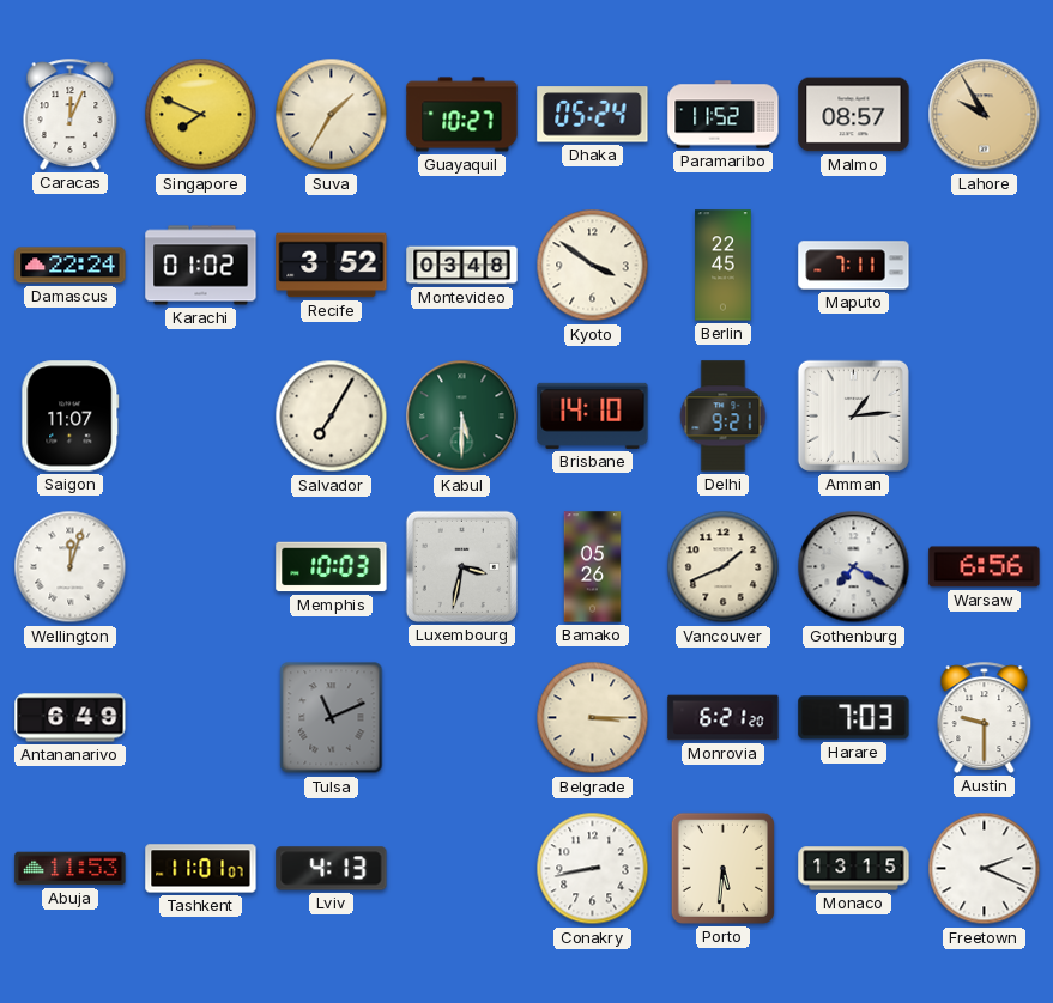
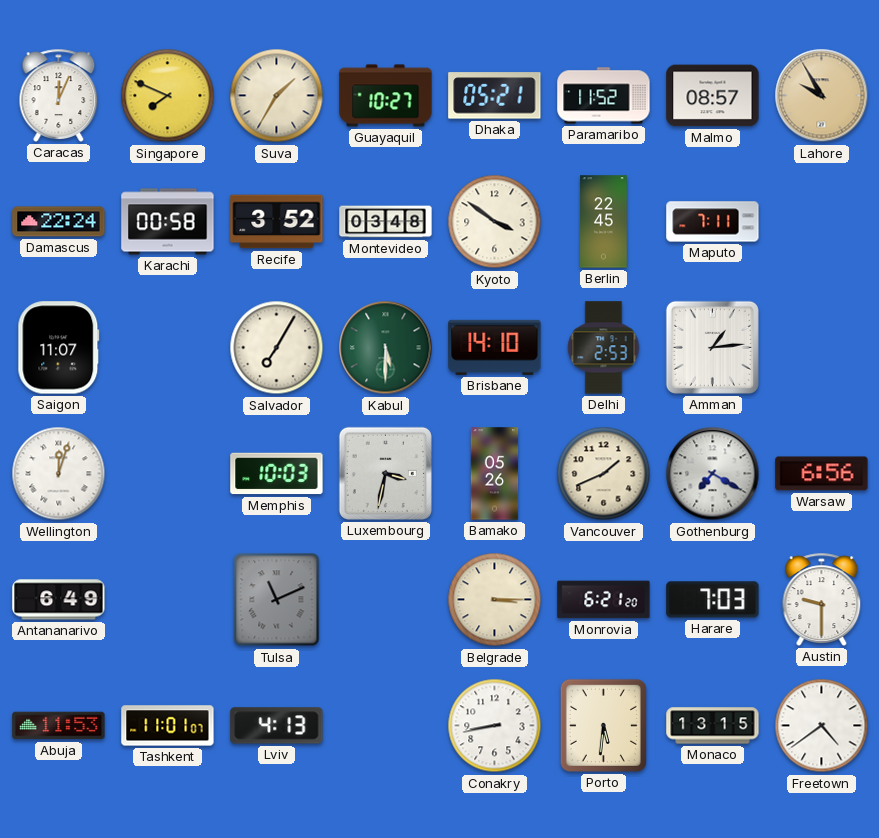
Dhaka: 05:24 -> 05:21
Karachi: 01:02 -> 00:58
Delhi: 9:21 -> 2:53
Freetown: 2:19 -> 4:39
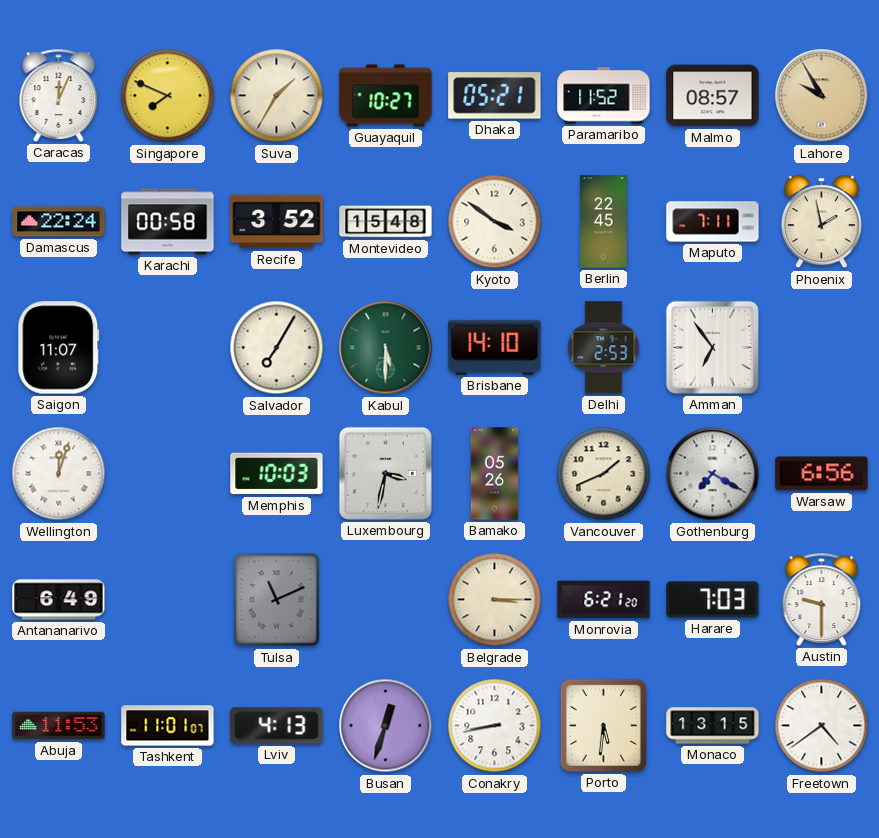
Montevideo: 03:48 -> 15:48
Phoenix: none -> 1:58
Amman: 1:14 -> 6:54
Busan: none -> 12:33
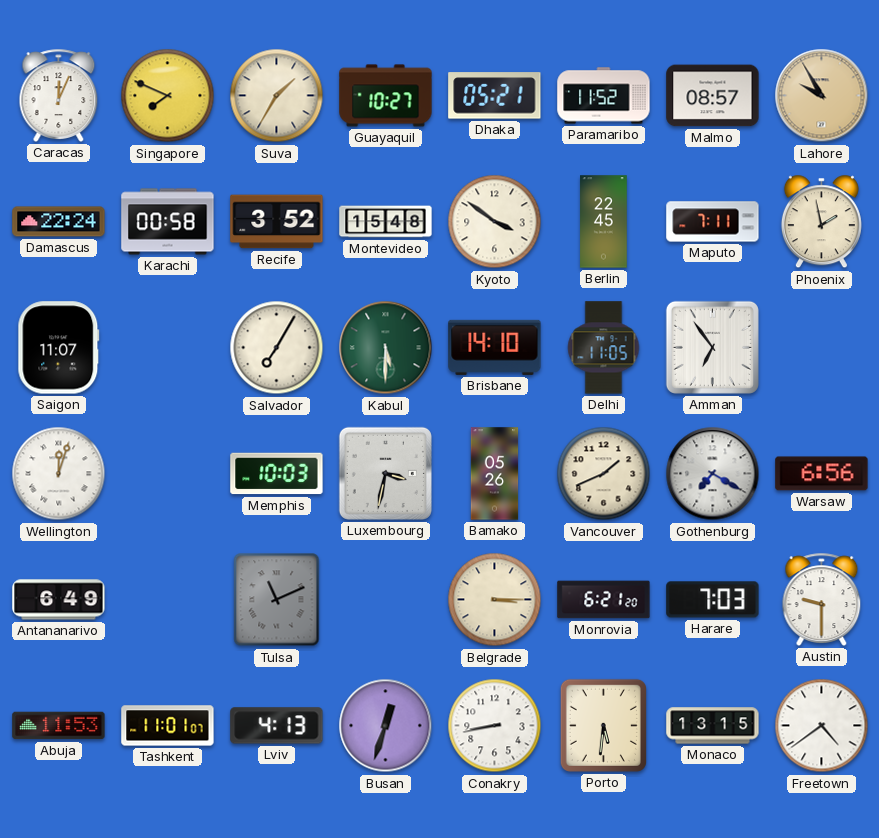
Delhi: 2:53 -> 11:05
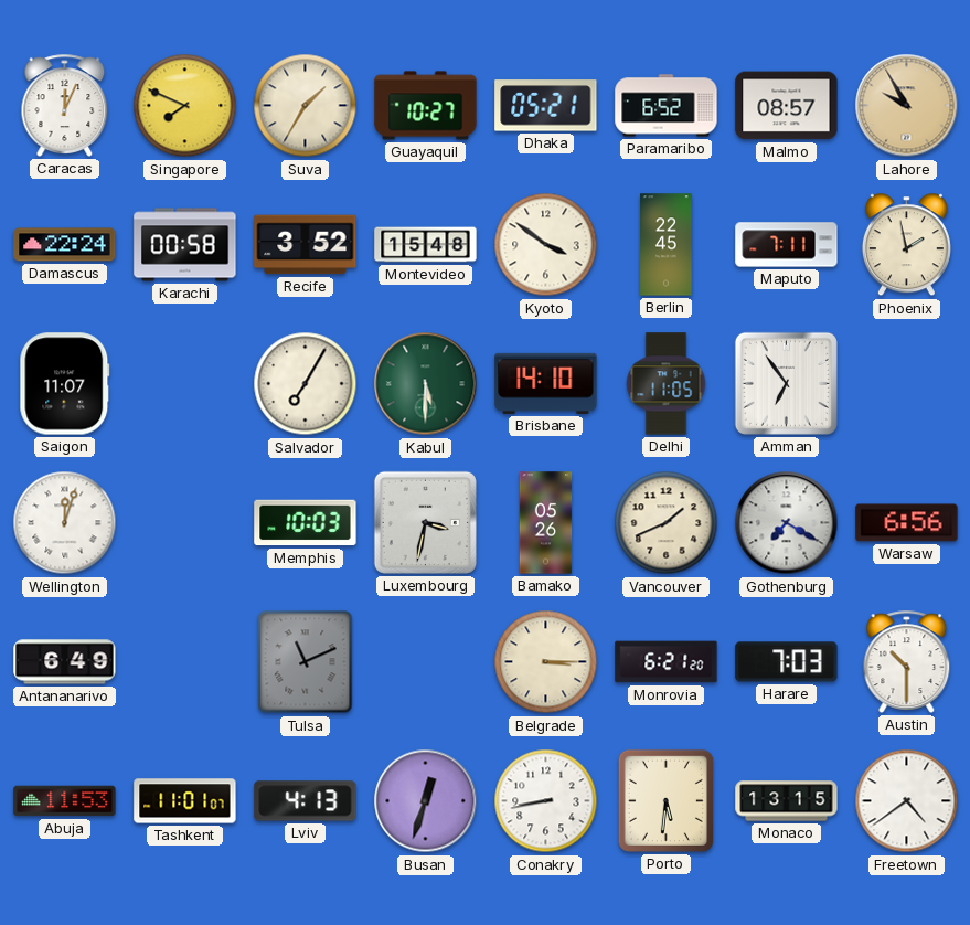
Paramaribo: 11:52 -> 6:52
Austin: 9:30 -> 10:30
